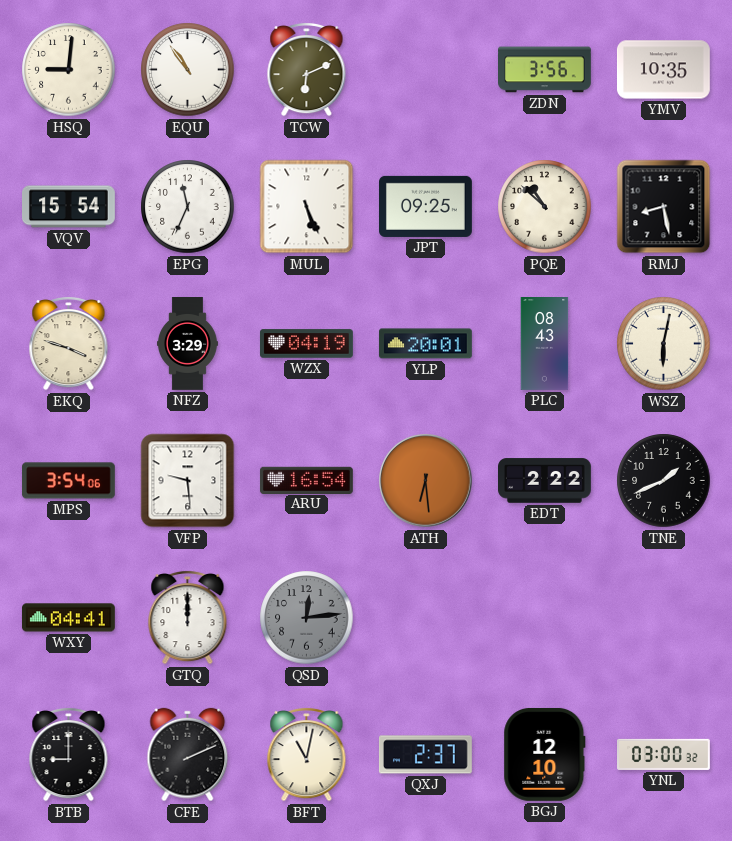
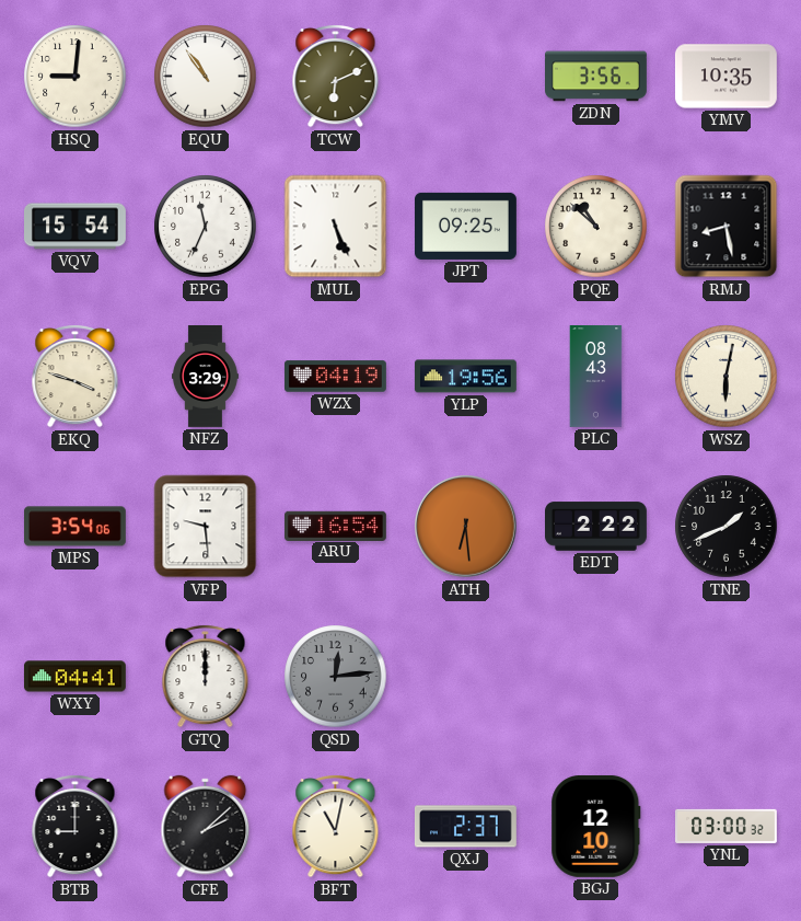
YLP: 20:01 -> 19:56
CFE: 2:11 -> 2:08
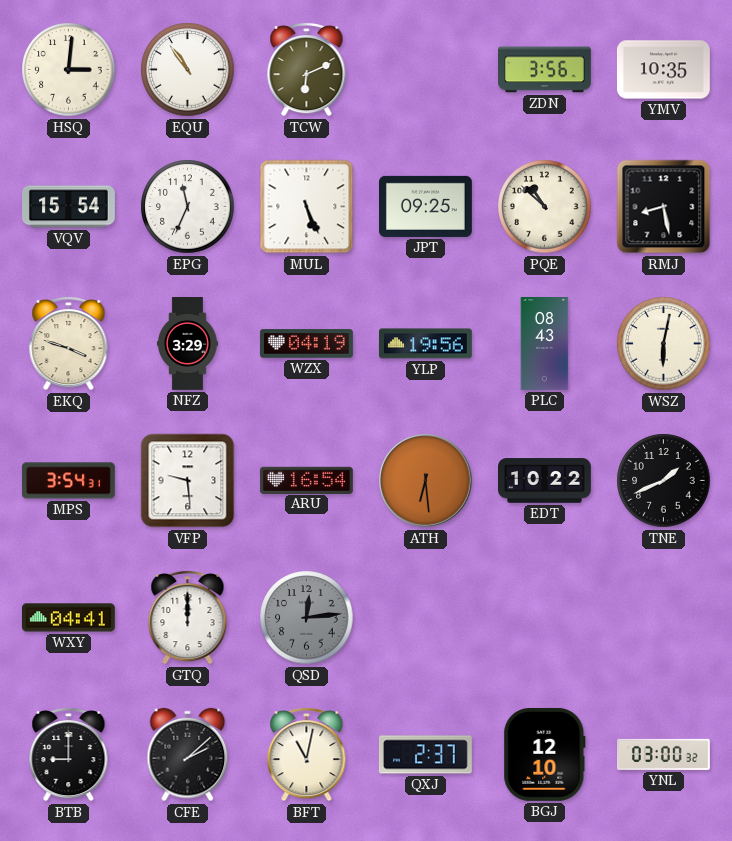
HSQ: 9:01 -> 3:01
MPS: 3:54:06 -> 3:54:31
EDT: 2:22 -> 10:22
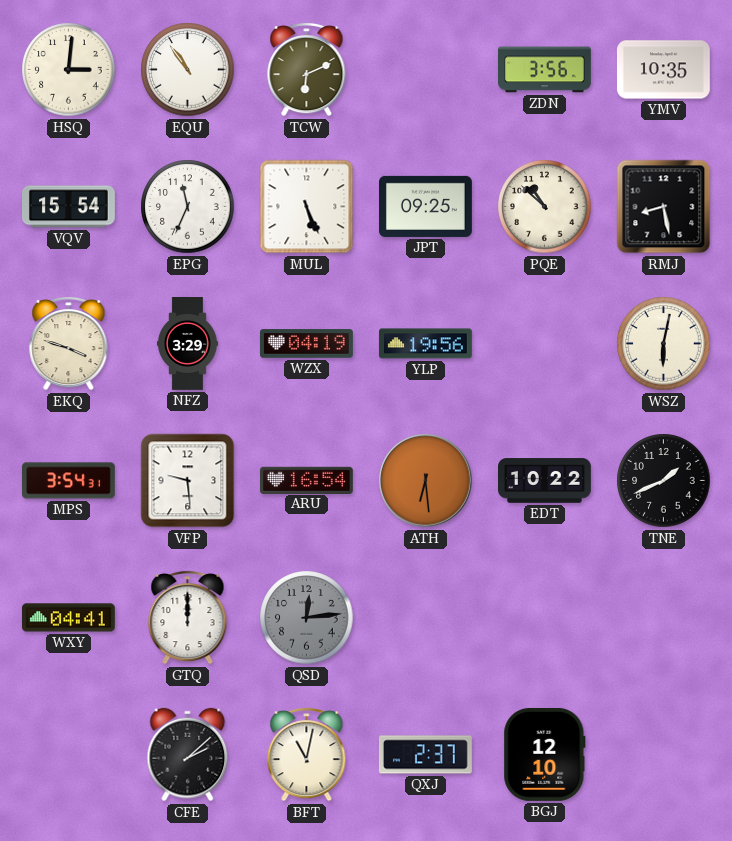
PLC: 08:43 -> none
BTB: 9:00 -> none
YNL: 03:00 -> none
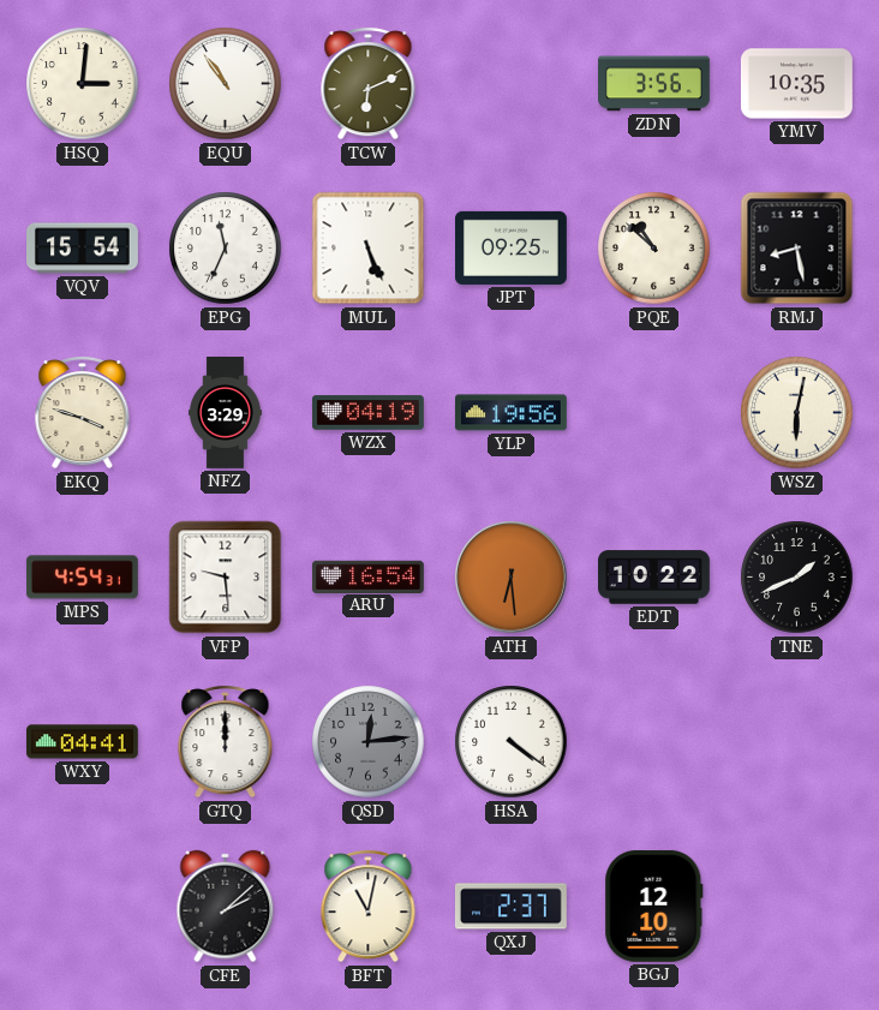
MPS: 3:54 -> 4:54
HSA: none -> 4:21
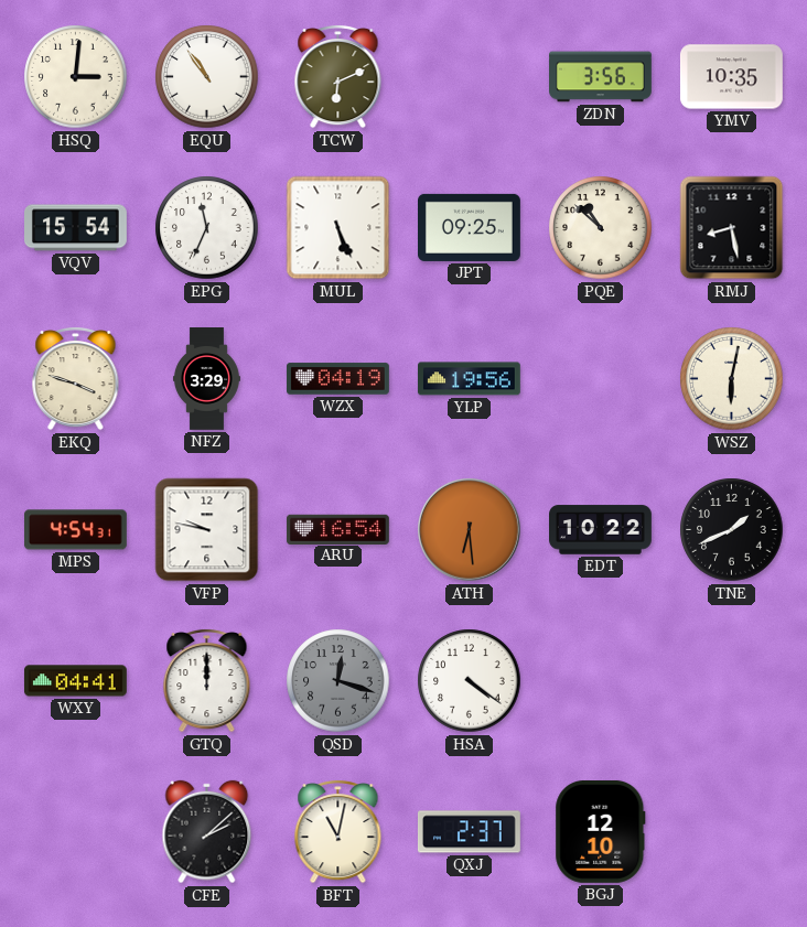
VFP: 9:29 -> 9:47
QSD: 12:14 -> 12:18
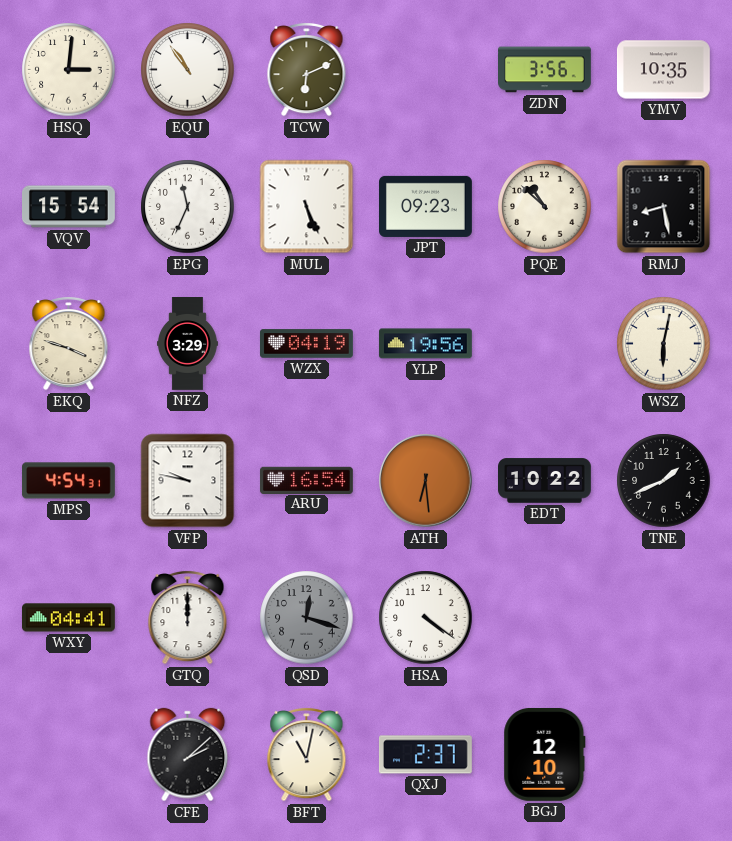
JPT: 09:25 -> 09:23
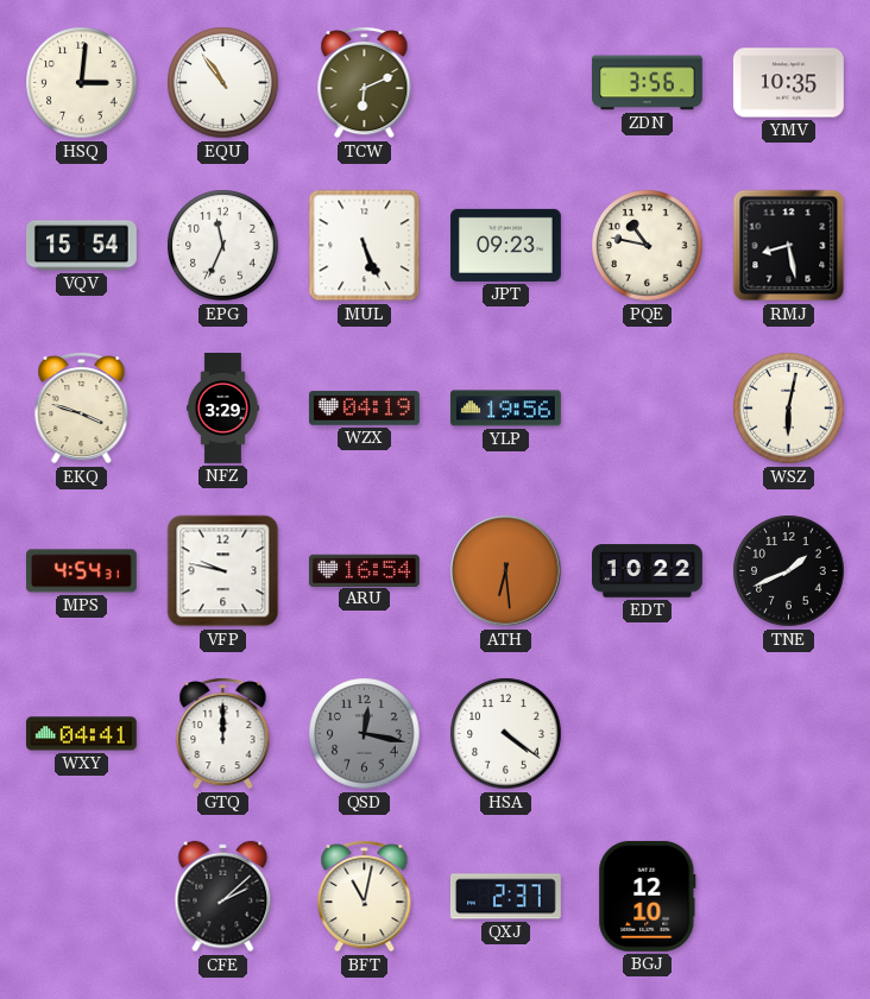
PQE: 10:52 -> 10:47
QSD: 12:18 -> 12:17
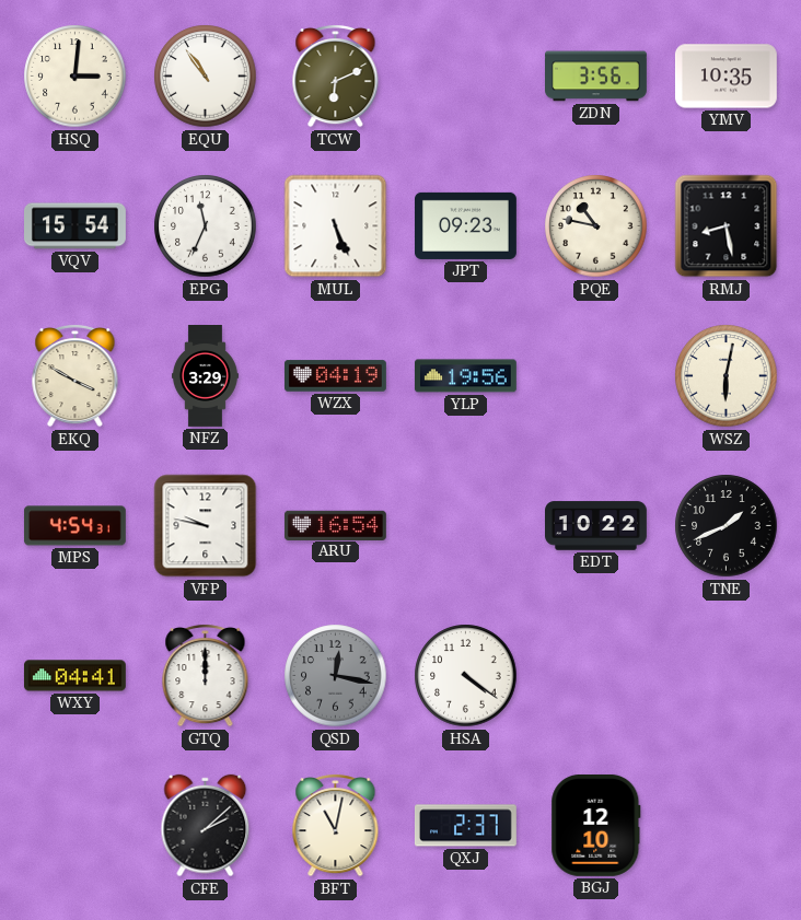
EKQ: 3:48 -> 3:50
ATH: 6:29 -> none
